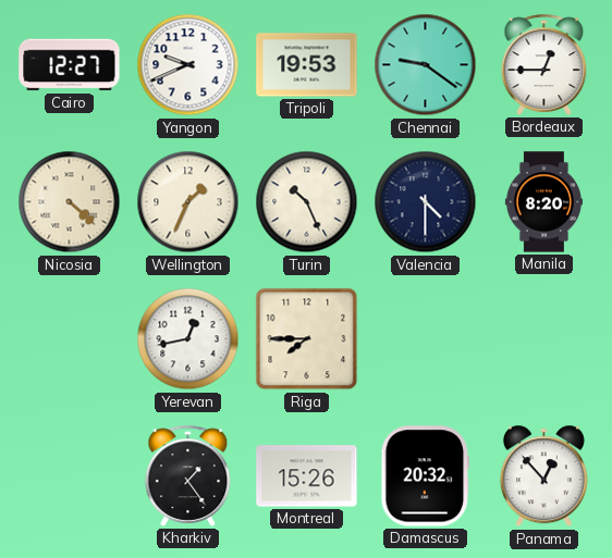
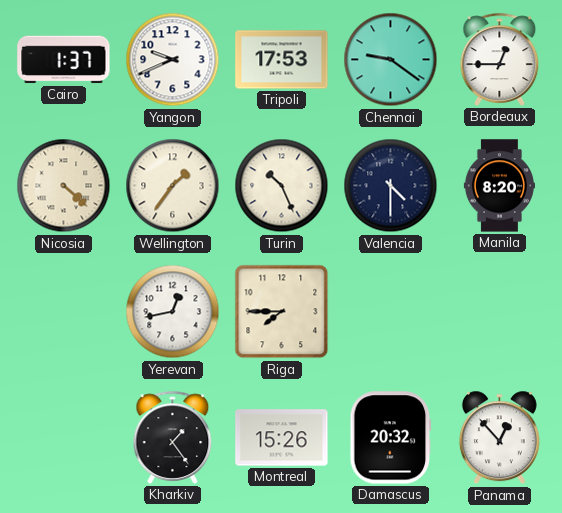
Cairo: 12:27 -> 1:37
Tripoli: 19:53 -> 17:53
Wellington: 1:34 -> 1:36
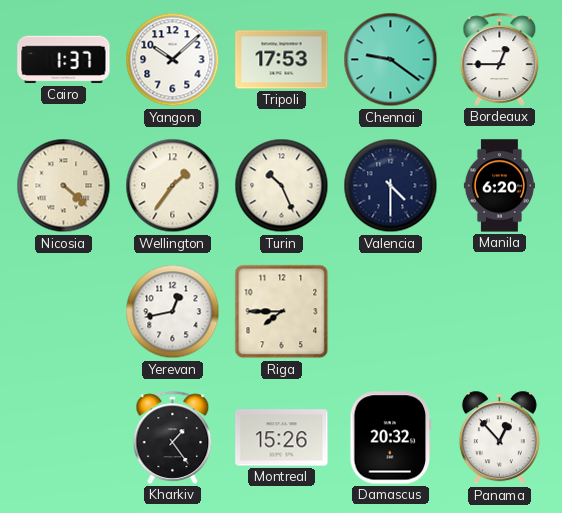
Yangon: 9:41 -> 10:08
Manila: 8:20 -> 6:20
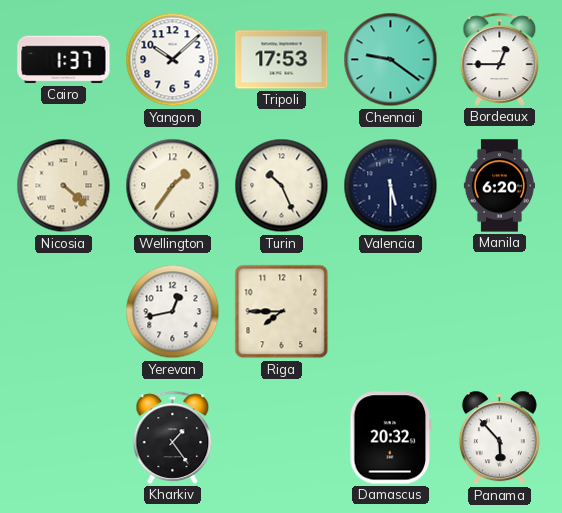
Valencia: 4:30 -> 5:30
Montreal: 15:26 -> none
Panama: 12:53 -> 5:53
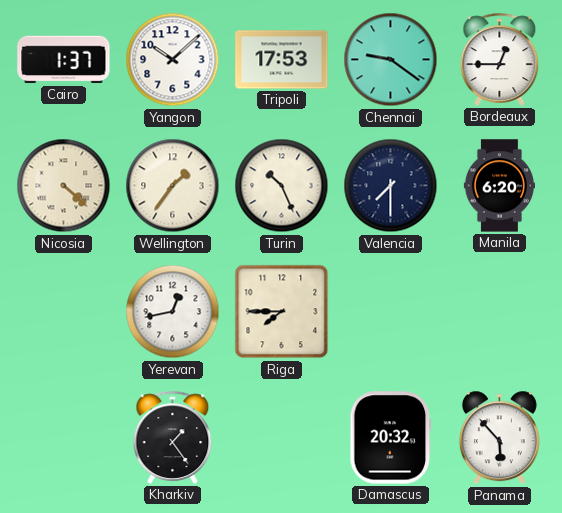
Valencia: 5:30 -> 7:30
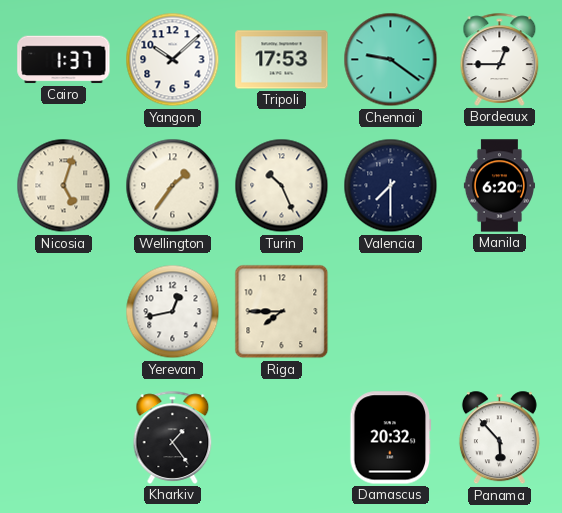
Nicosia: 4:22 -> 5:03
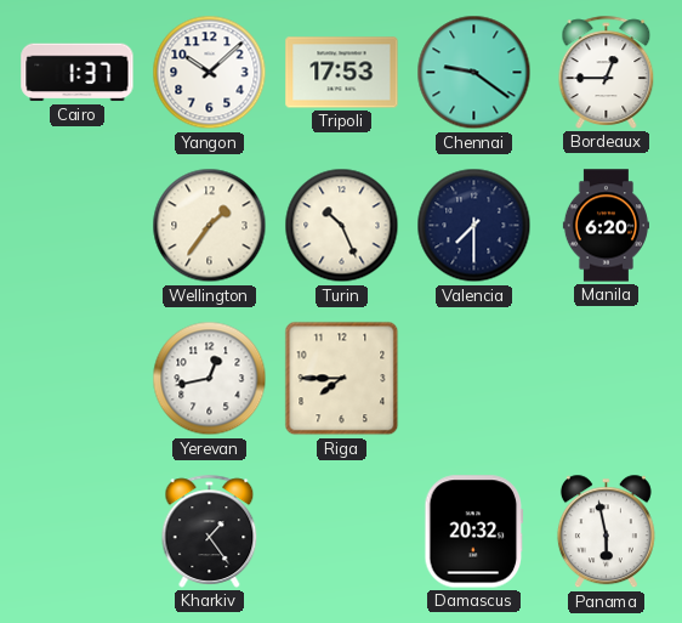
Nicosia: 5:03 -> none
Panama: 5:53 -> 5:58
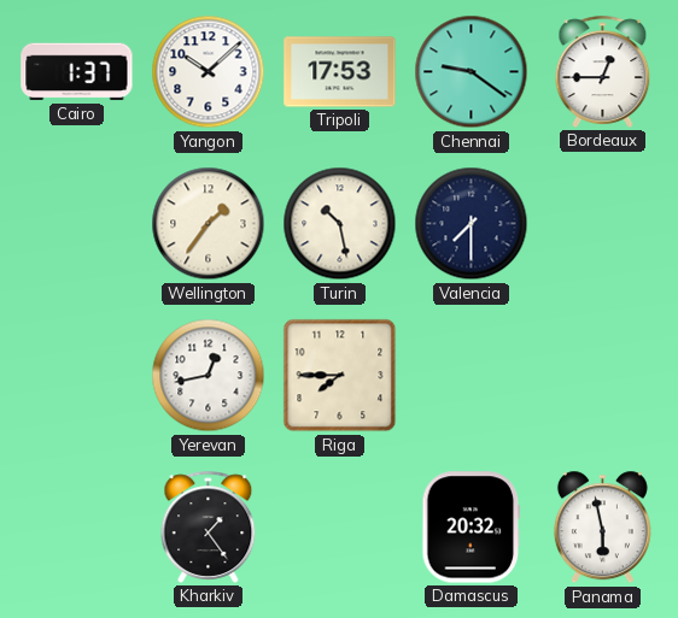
Turin: 10:26 -> 10:28
Manila: 6:20 -> none
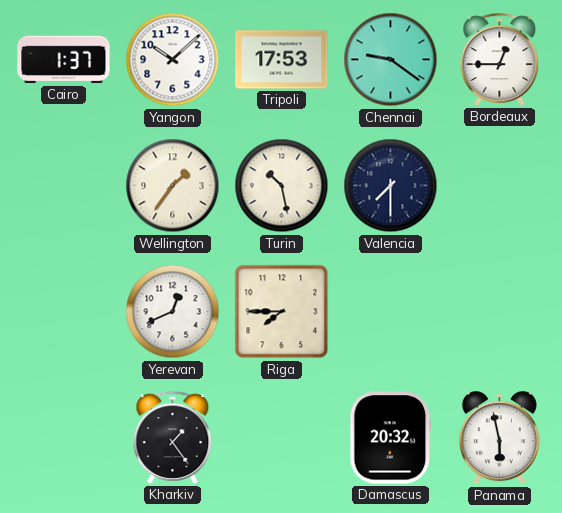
Yerevan: 12:43 -> 12:41
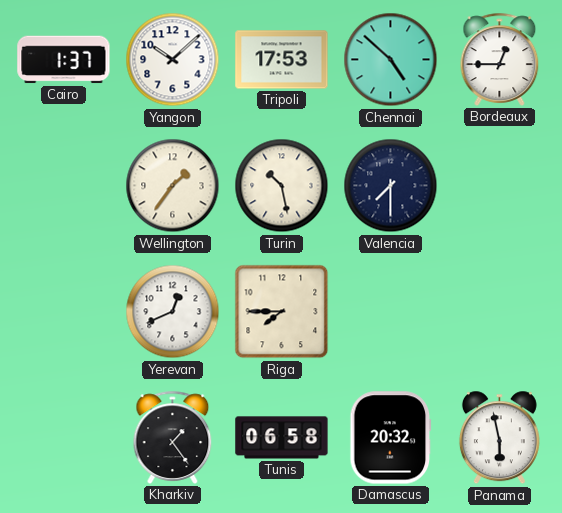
Chennai: 9:21 -> 4:52
Tunis: none -> 06:58
